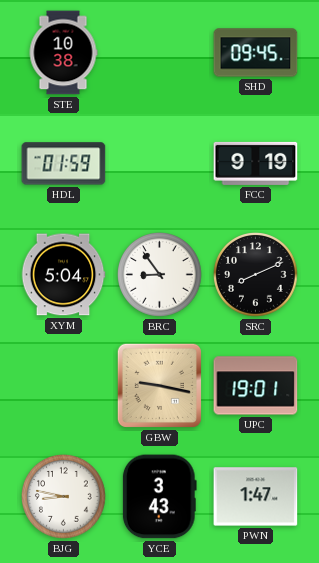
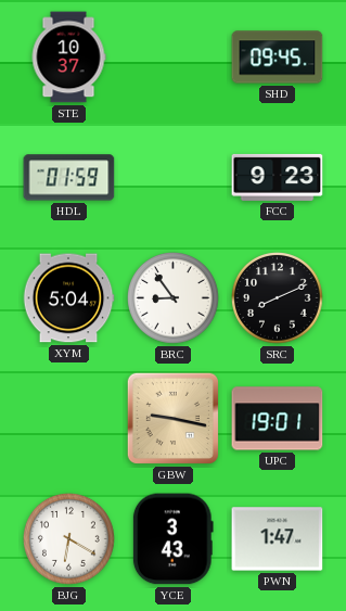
STE: 10:38 -> 10:37
FCC: 9:19 -> 9:23
BJG: 8:47 -> 6:20
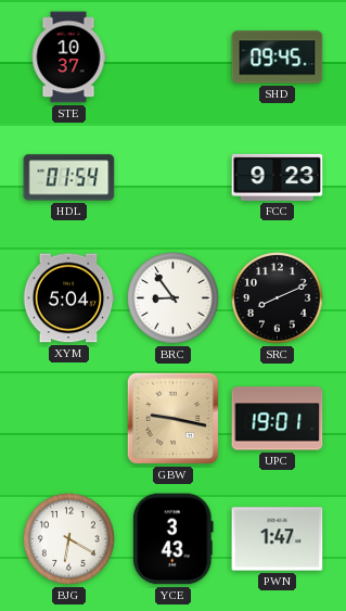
HDL: 01:59 -> 01:54
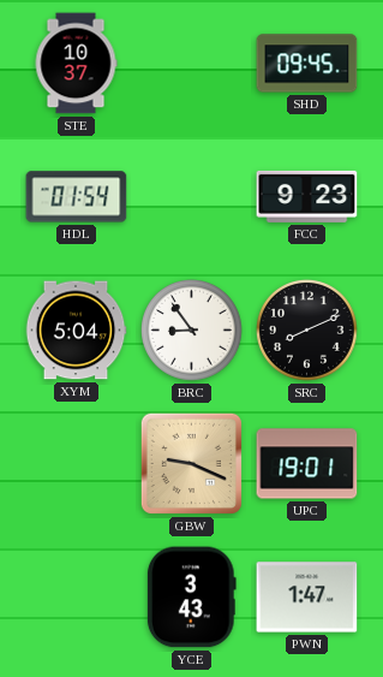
GBW: 9:17 -> 9:19
BJG: 6:20 -> none
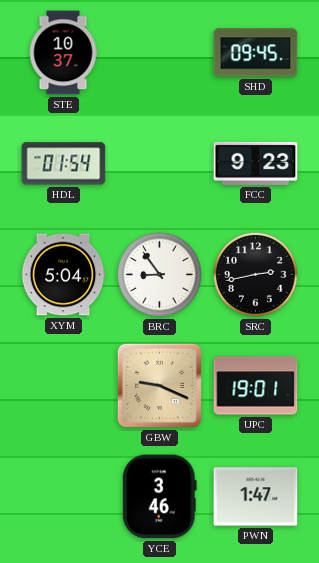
SRC: 8:11 -> 2:43
YCE: 3:43 -> 3:46
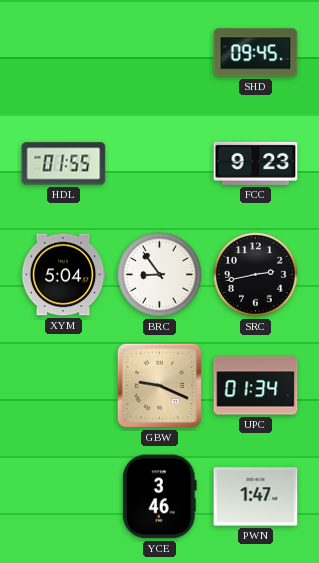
STE: 10:37 -> none
HDL: 01:54 -> 01:55
UPC: 19:01 -> 01:34
